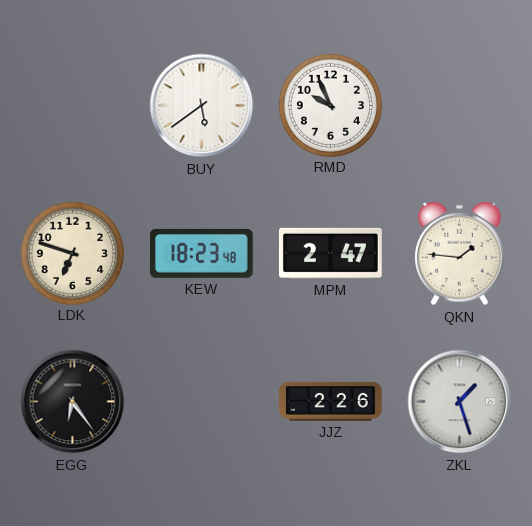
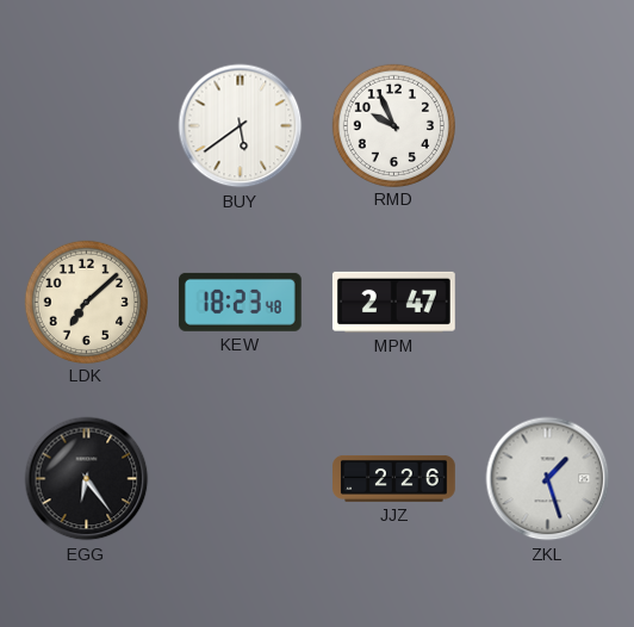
LDK: 6:48 -> 7:08
QKN: 1:46 -> none
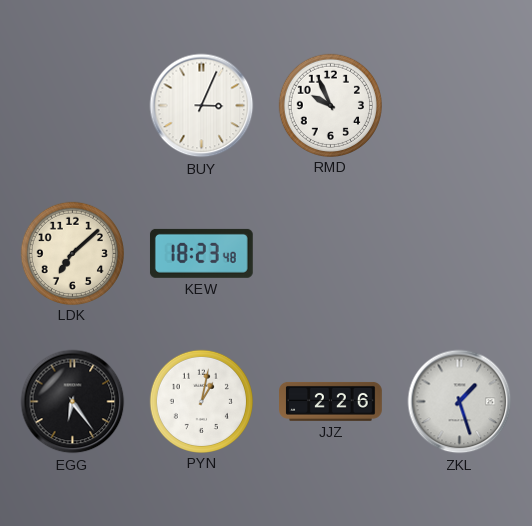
BUY: 5:39 -> 3:04
MPM: 2:47 -> none
PYN: none -> 1:02
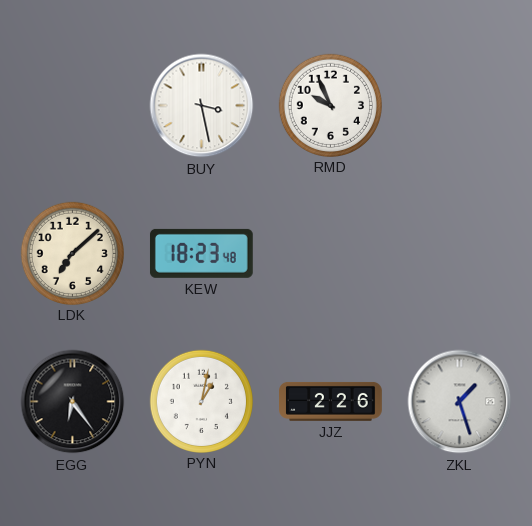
BUY: 3:04 -> 3:28
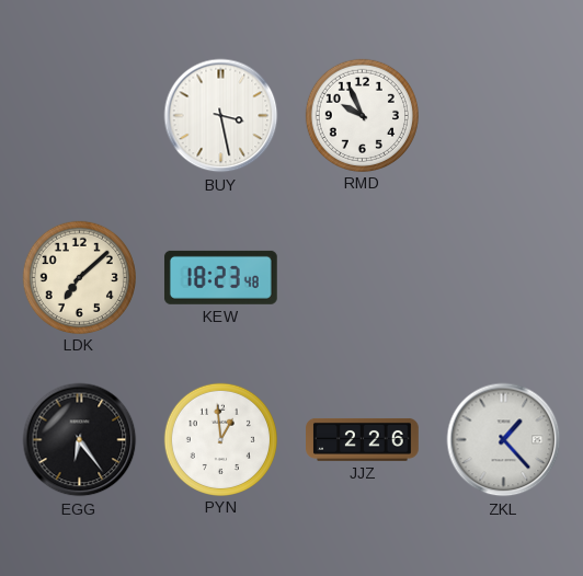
PYN: 1:02 -> 12:59
ZKL: 1:27 -> 1:23
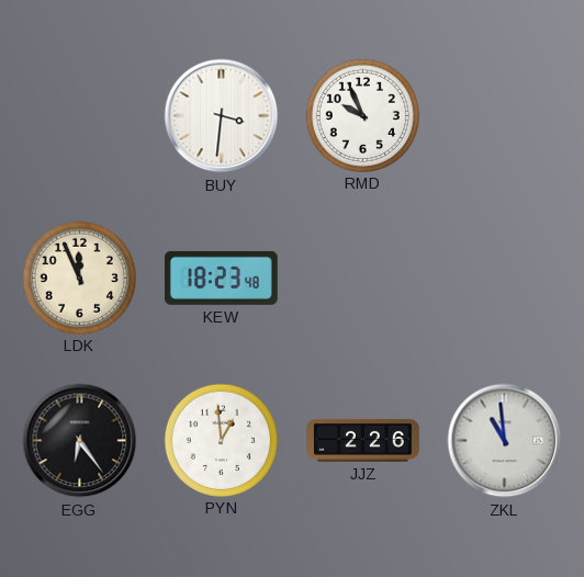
BUY: 3:28 -> 3:31
LDK: 7:08 -> 11:56
ZKL: 1:23 -> 10:59
